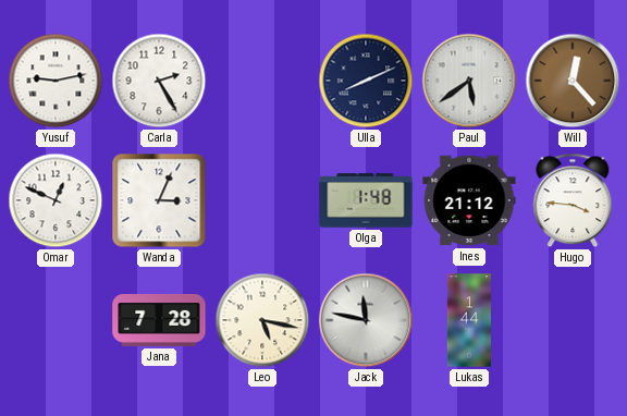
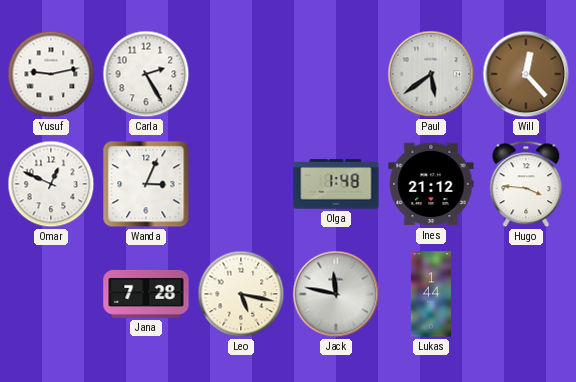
Ulla: 8:11 -> none
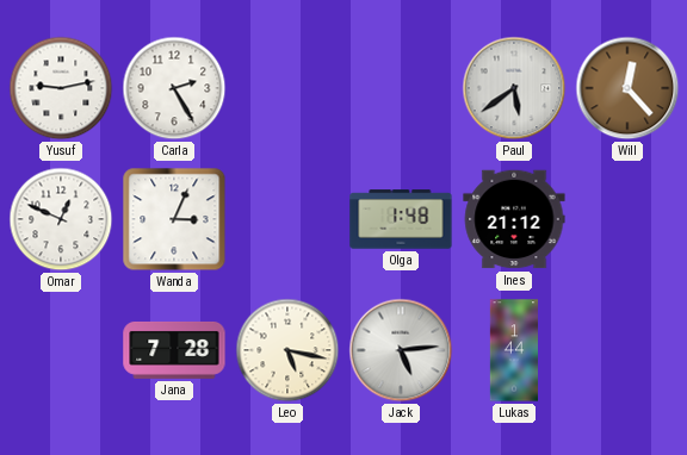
Hugo: 3:46 -> none
Jack: 11:47 -> 5:14
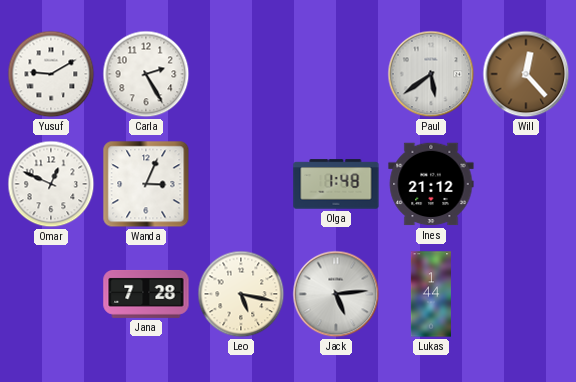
Yusuf: 9:13 -> 9:10
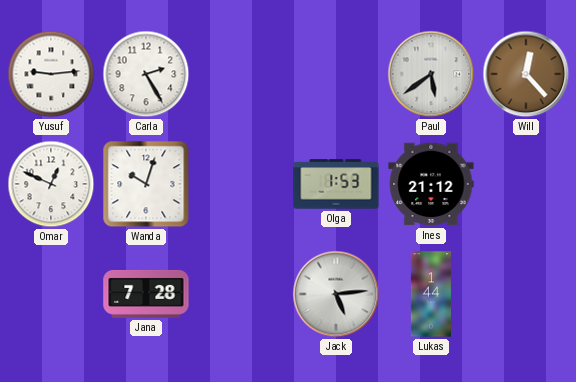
Yusuf: 9:10 -> 9:14
Wanda: 3:04 -> 10:03
Olga: 1:48 -> 1:53
Leo: 5:17 -> none
